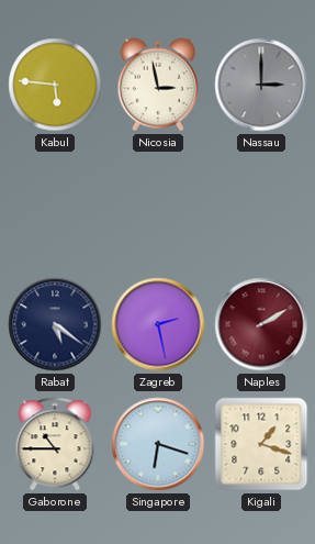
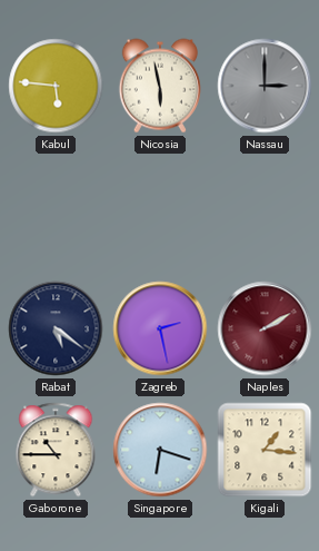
Nicosia: 2:58 -> 5:58
Kigali: 1:18 -> 1:16
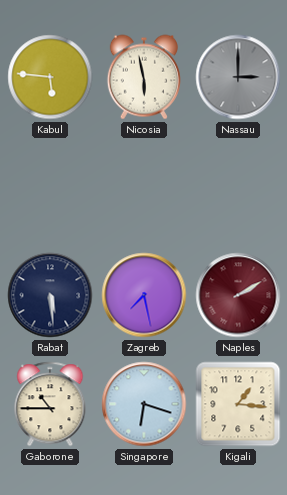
Rabat: 5:21 -> 5:29
Zagreb: 2:28 -> 7:28
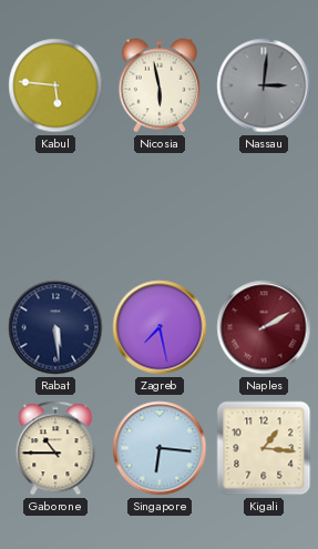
Nassau: 3:00 -> 3:01
Singapore: 6:18 -> 6:16
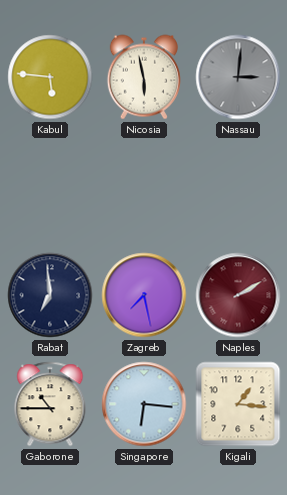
Rabat: 5:29 -> 6:59
